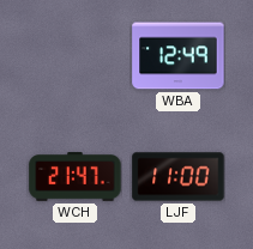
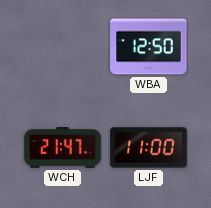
WBA: 12:49 -> 12:50
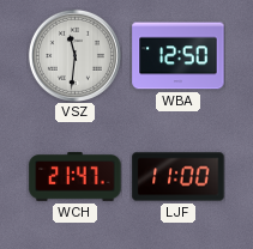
VSZ: none -> 11:31
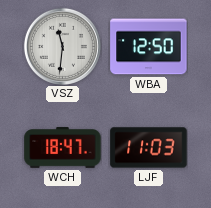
WCH: 21:47 -> 18:47
LJF: 11:00 -> 11:03
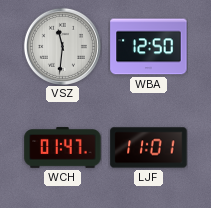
WCH: 18:47 -> 01:47
LJF: 11:03 -> 11:01
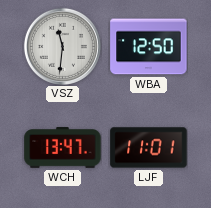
WCH: 01:47 -> 13:47
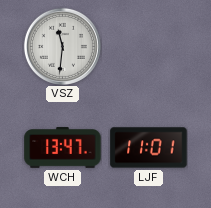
WBA: 12:50 -> none
